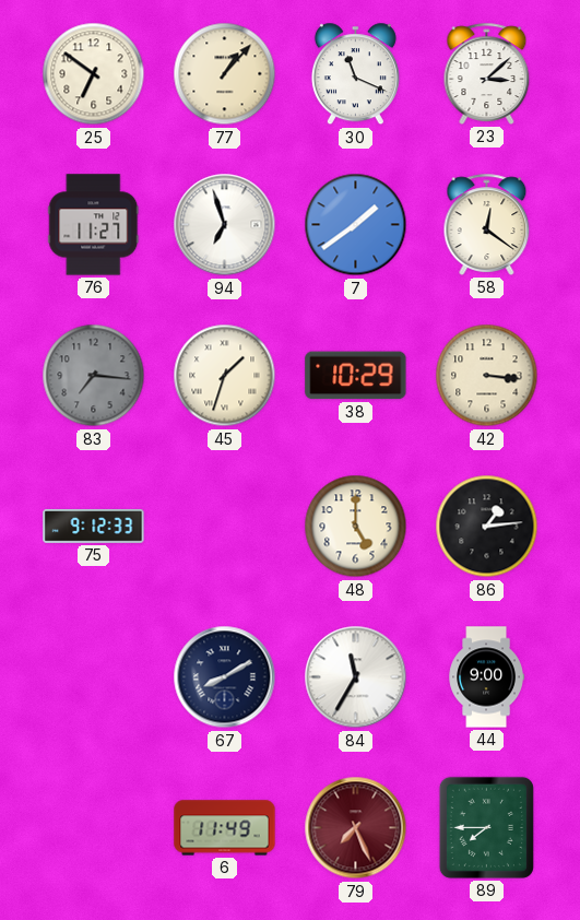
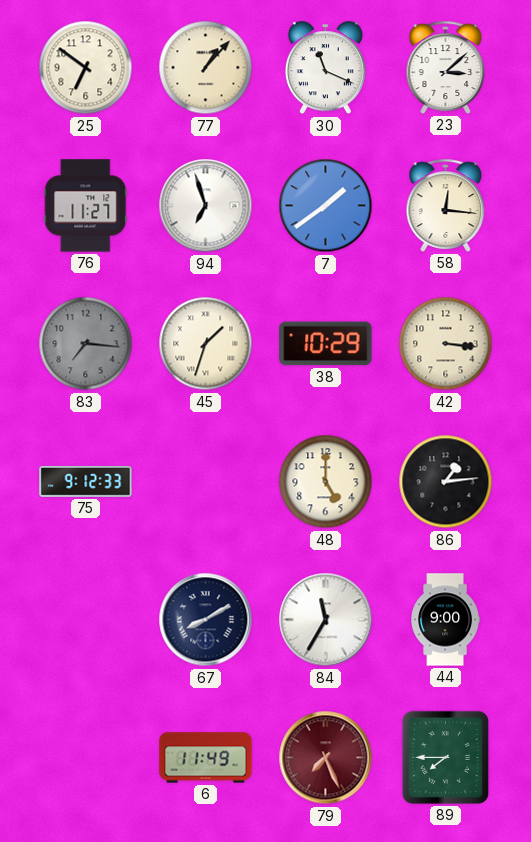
58: 12:21 -> 12:16
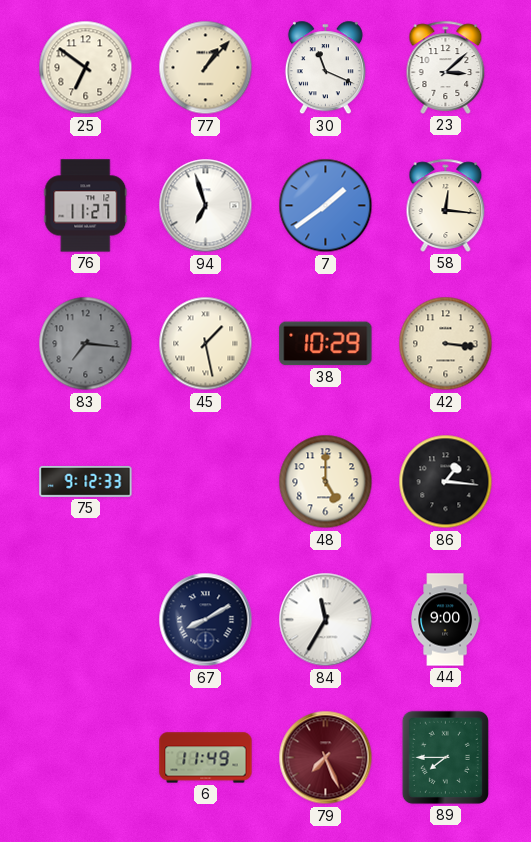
45: 1:33 -> 1:28
86: 1:14 -> 1:16
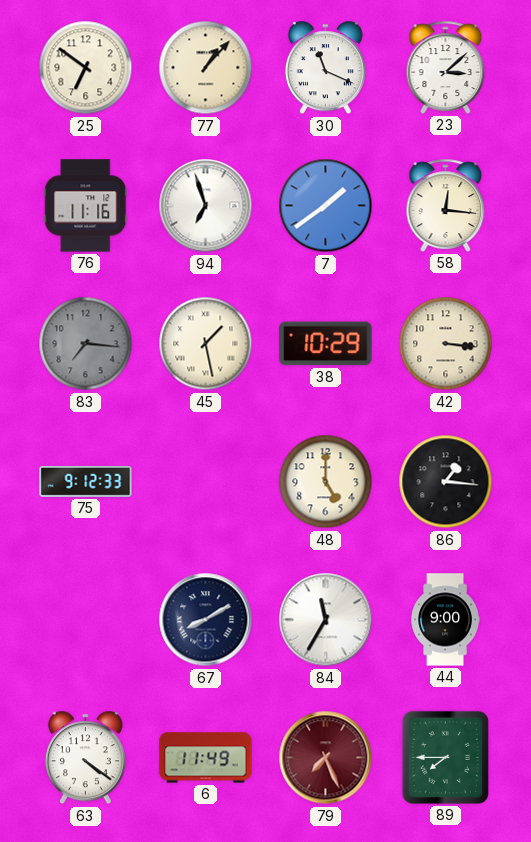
76: 11:27 -> 11:16
63: none -> 4:21
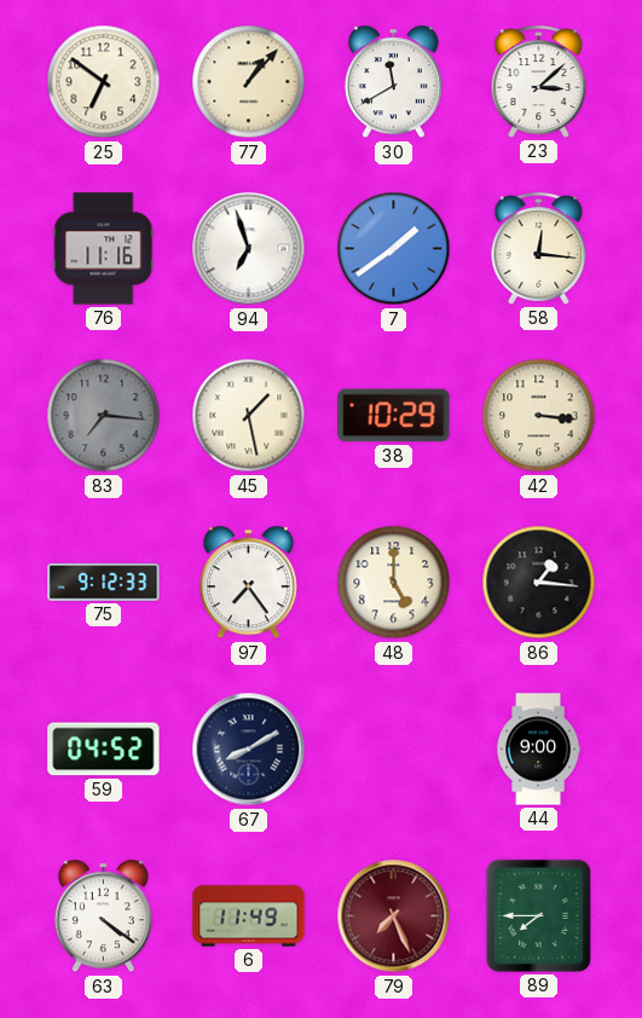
30: 11:19 -> 11:40
97: none -> 7:24
59: none -> 04:52
84: 11:35 -> none
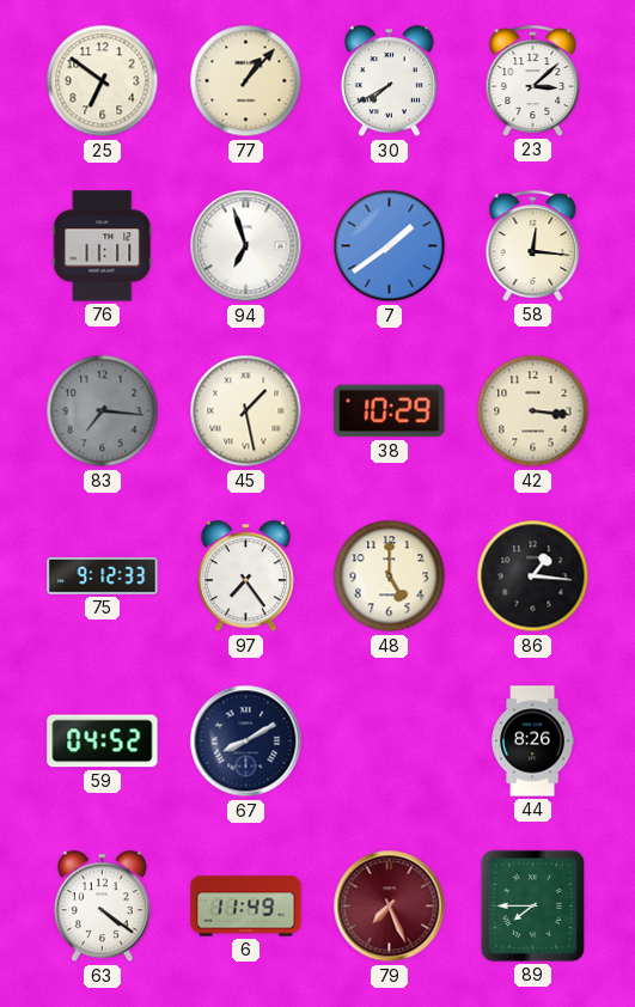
30: 11:40 -> 7:40
76: 11:16 -> 11:11
44: 9:00 -> 8:26
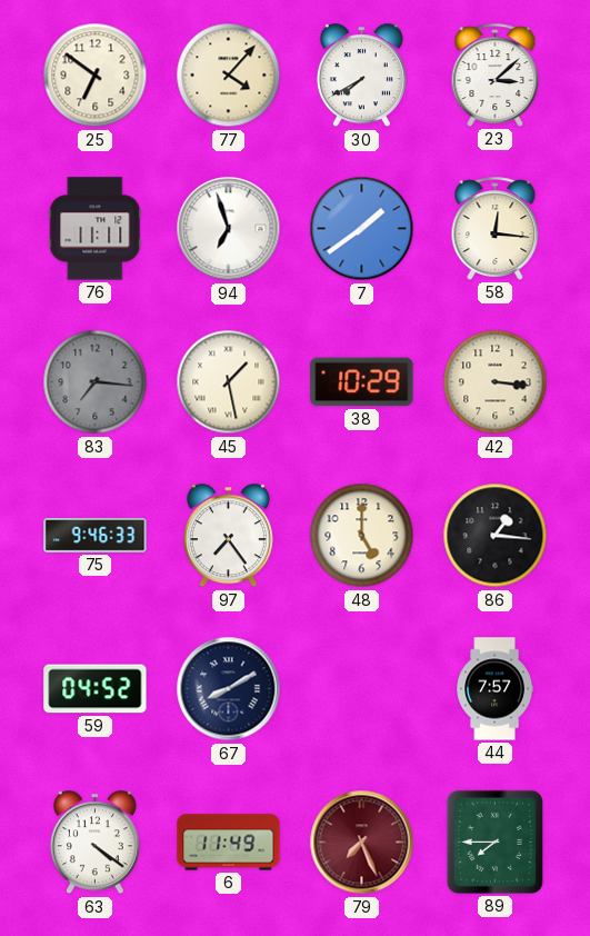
77: 1:07 -> 4:07
75: 9:12 -> 9:46
44: 8:26 -> 7:57
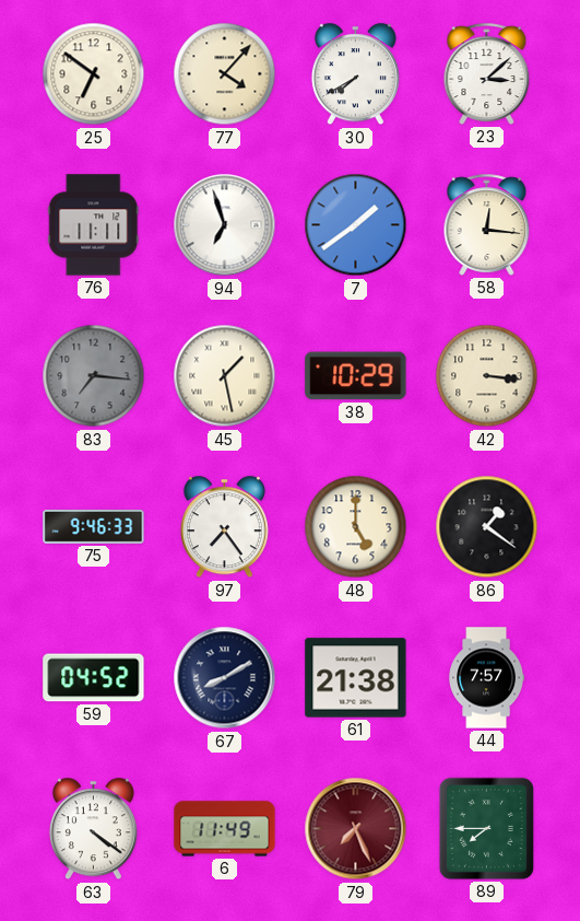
86: 1:16 -> 1:21
61: none -> 21:38
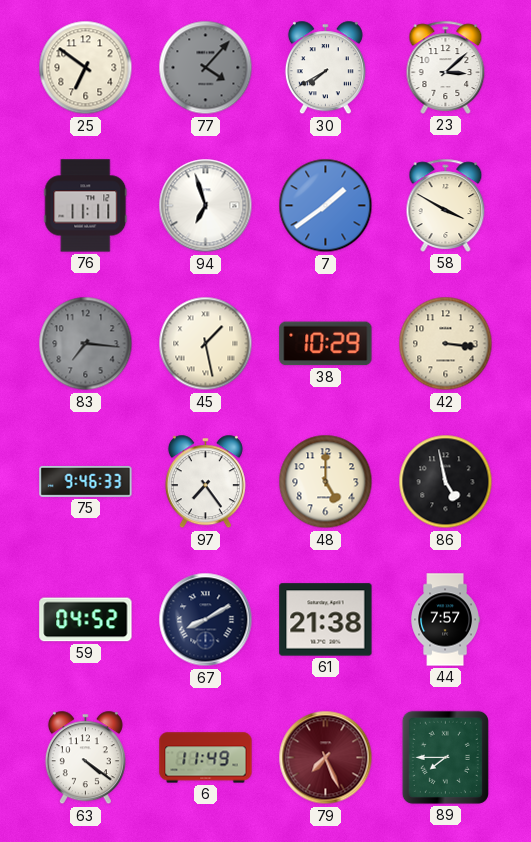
77 dial: cream -> grey
58: 12:16 -> 3:50
86: 1:21 -> 4:58
